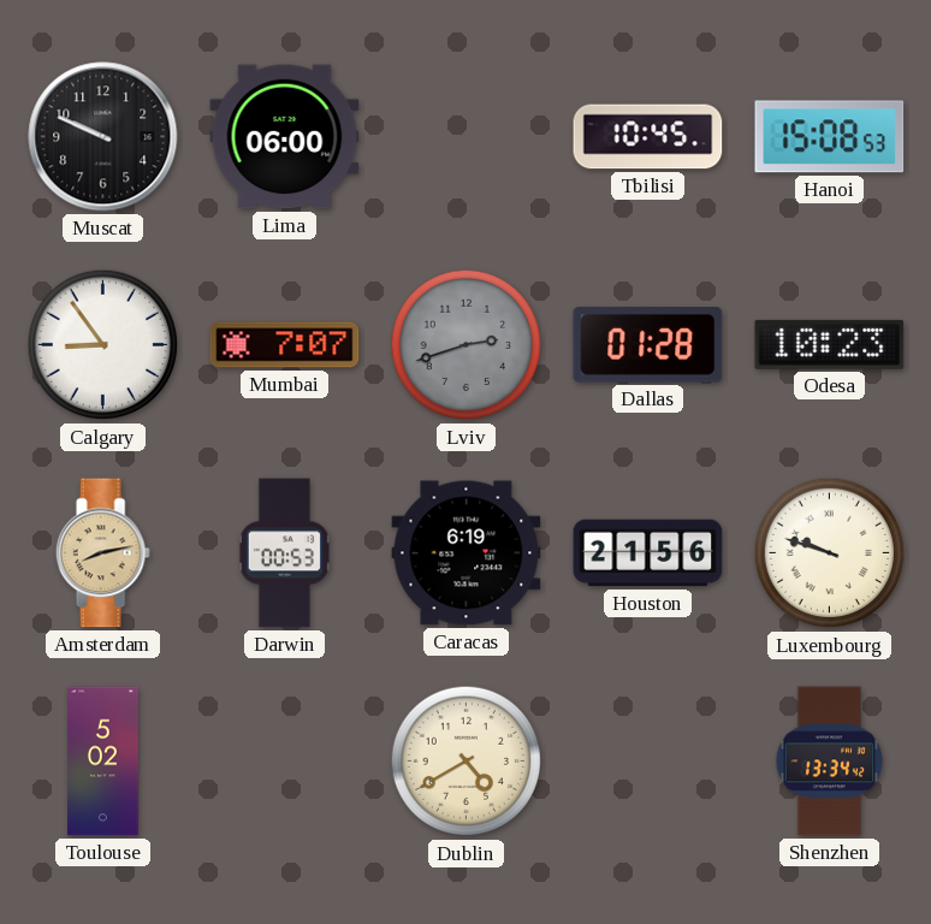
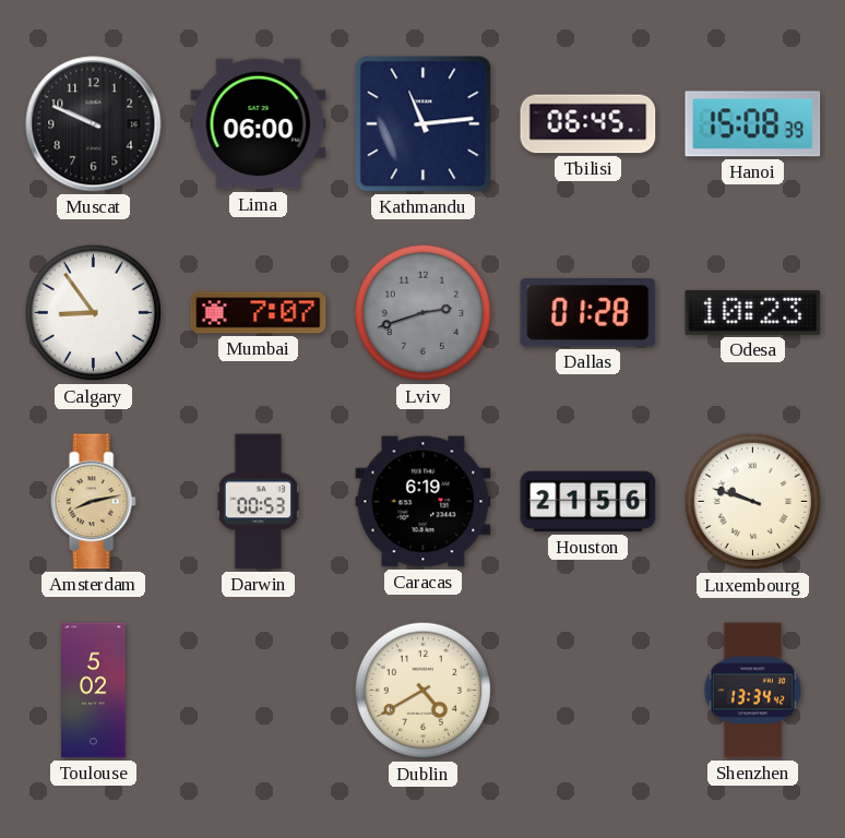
Kathmandu: none -> 11:14
Tbilisi: 10:45 -> 06:45
Hanoi: 15:08:53 -> 15:08:39
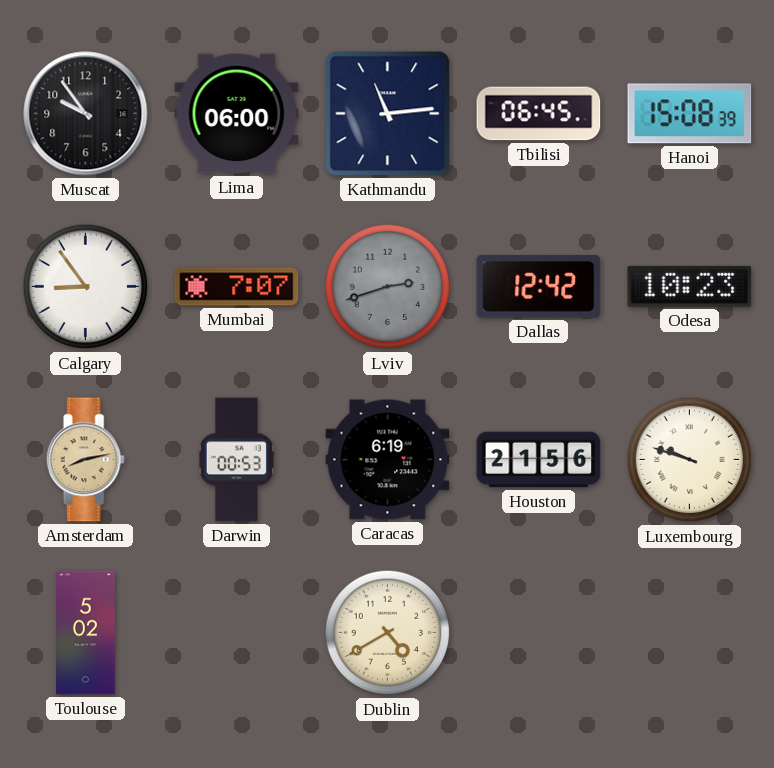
Muscat: 9:49 -> 9:54
Dallas: 01:28 -> 12:42
Shenzhen: 13:34 -> none
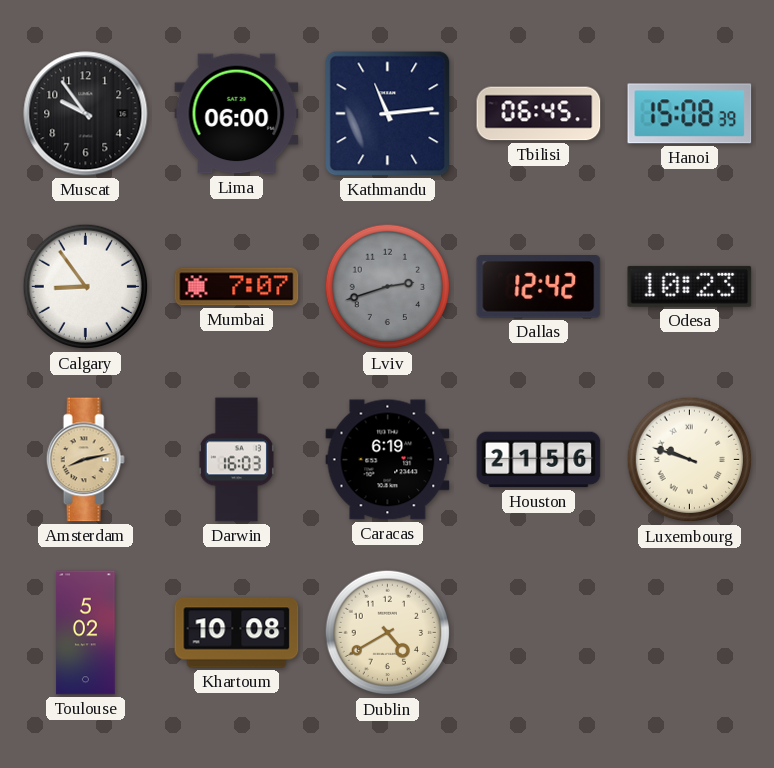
Darwin: 00:53 -> 16:03
Khartoum: none -> 10:08
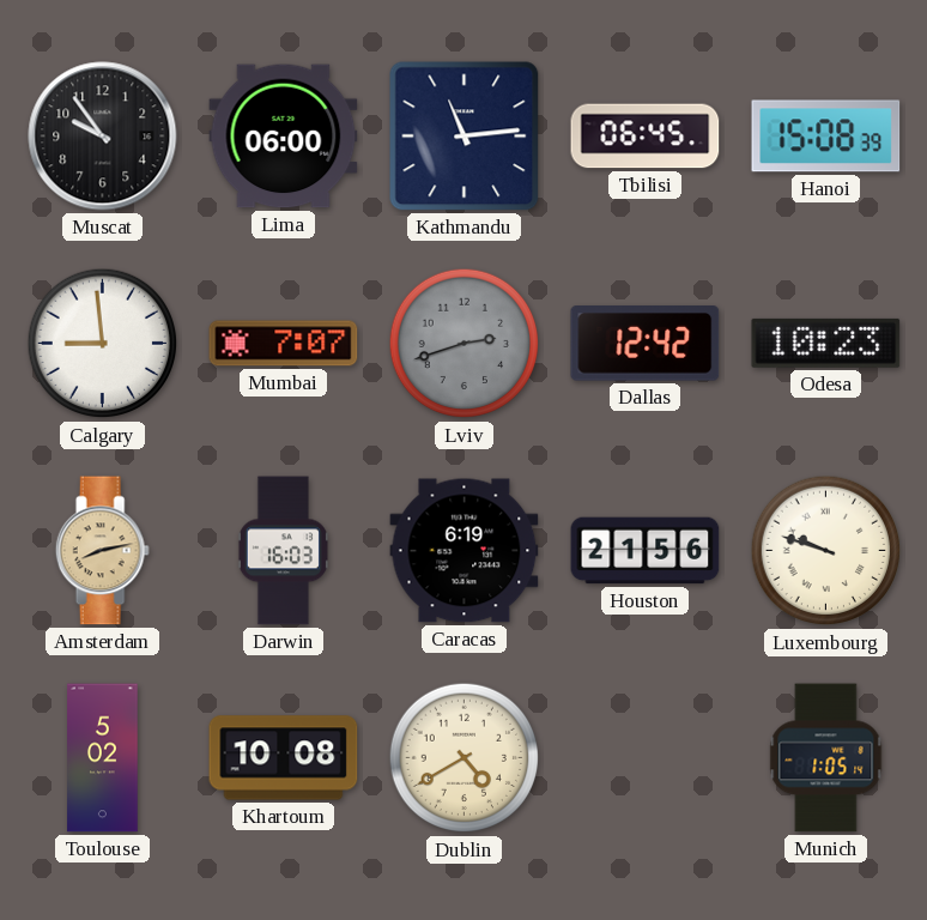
Calgary: 8:54 -> 8:59
Munich: none -> 1:05
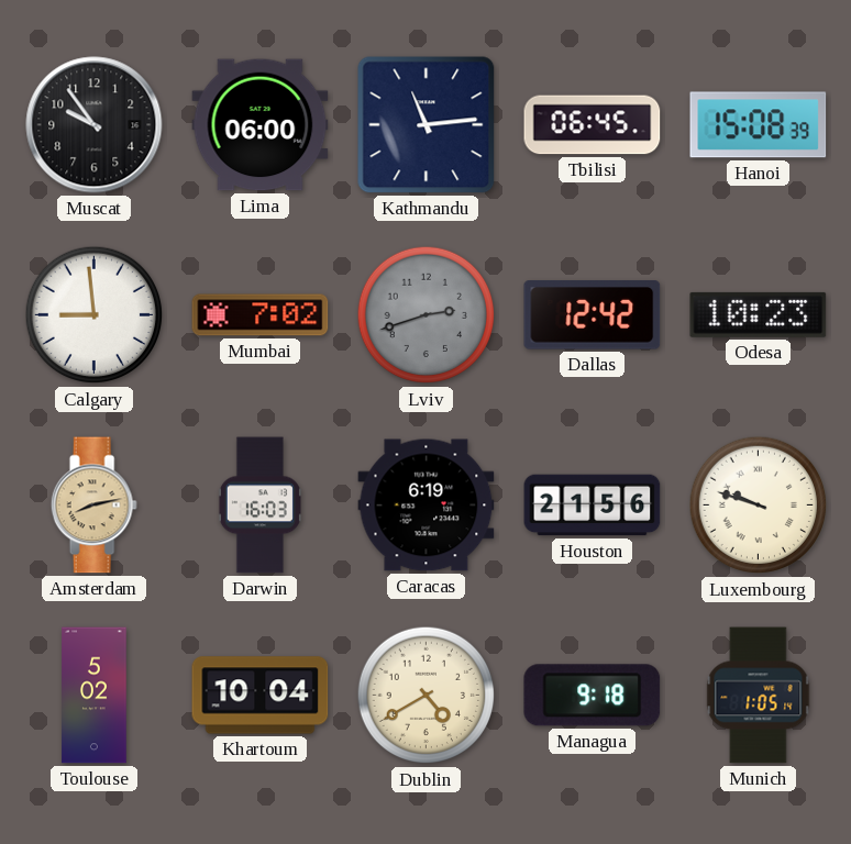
Mumbai: 7:07 -> 7:02
Khartoum: 10:08 -> 10:04
Managua: none -> 9:18
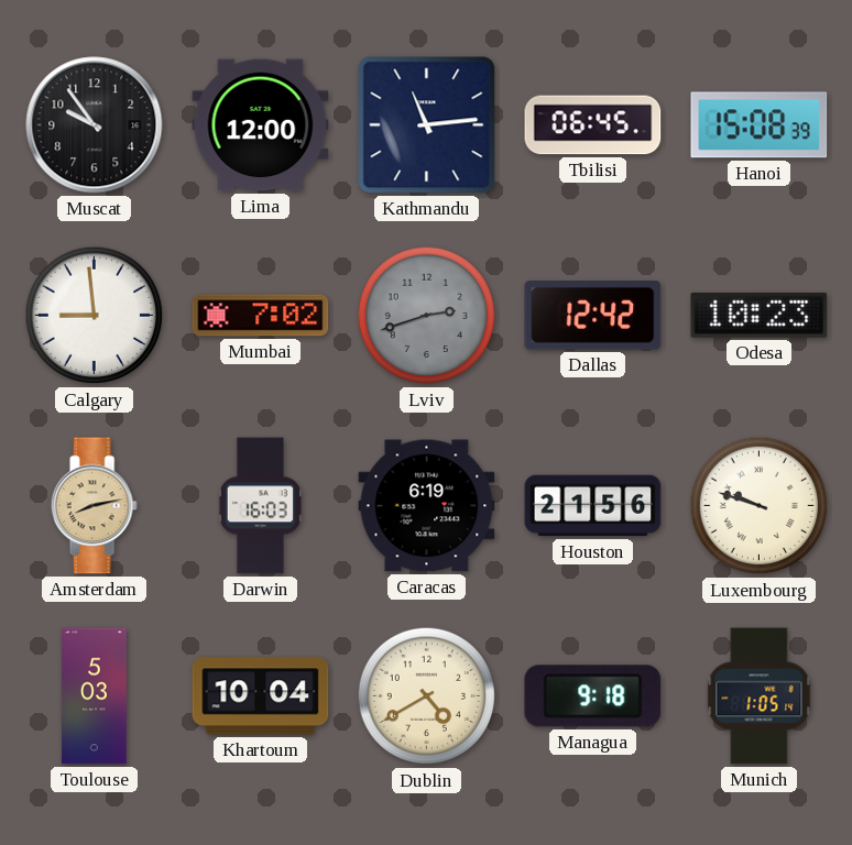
Lima: 06:00 -> 12:00
Toulouse: 5:02 -> 5:03
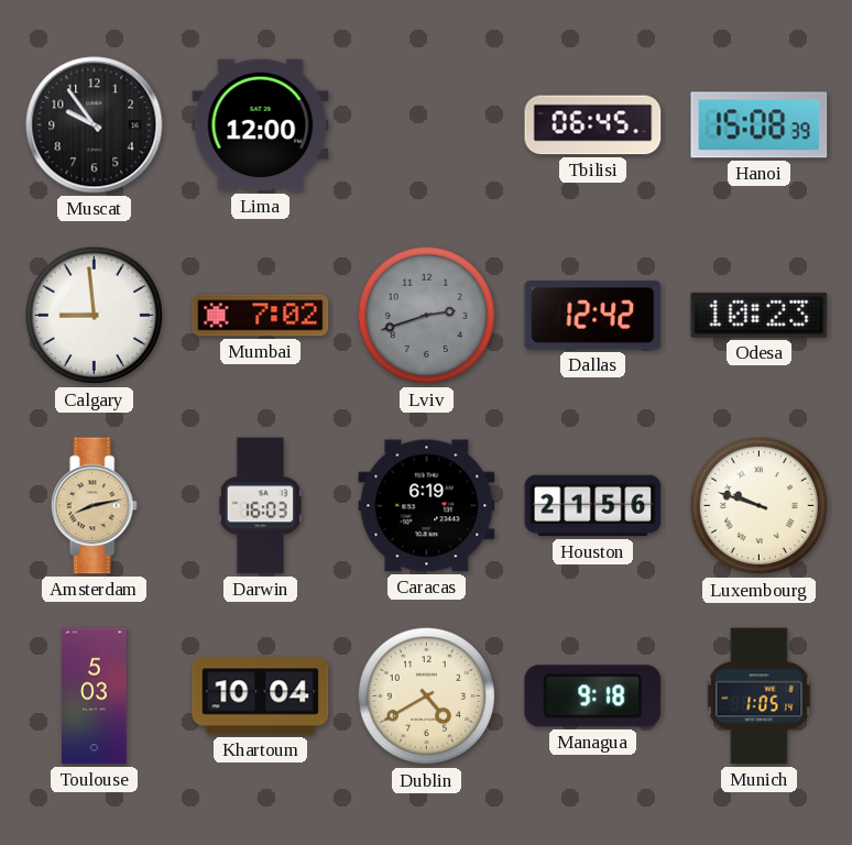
Kathmandu: 11:14 -> none
